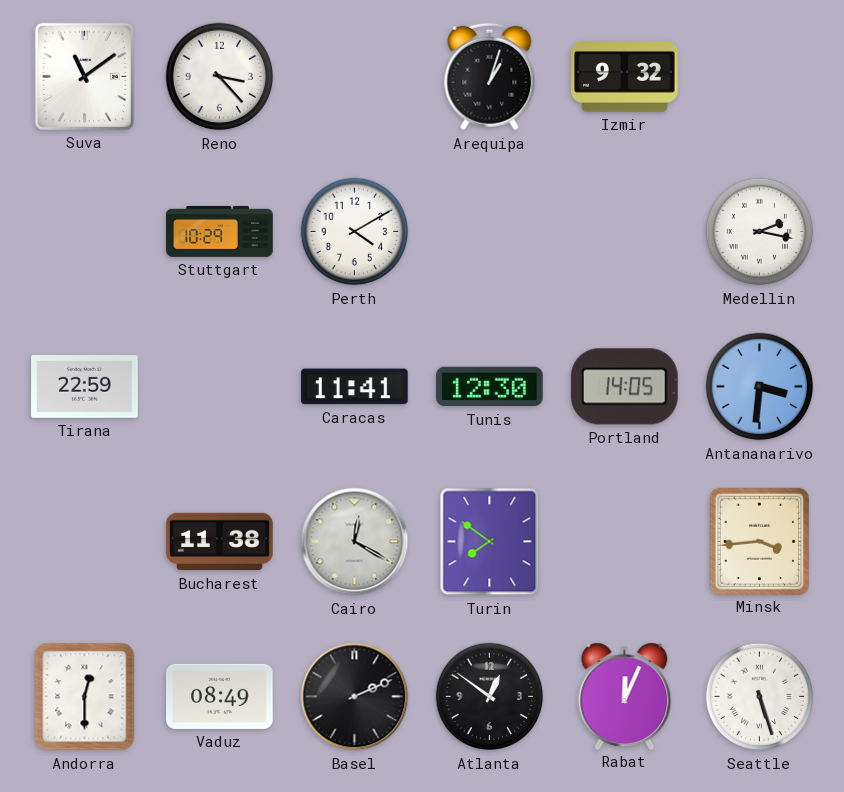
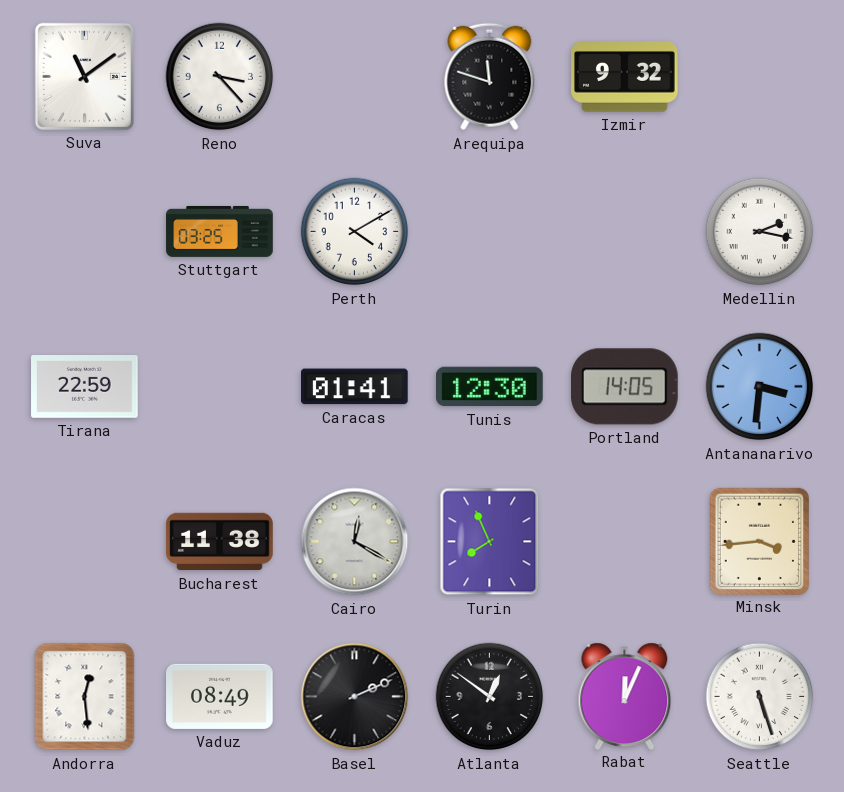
Arequipa: 1:03 -> 11:48
Stuttgart: 10:29 -> 03:25
Caracas: 11:41 -> 01:41
Turin: 7:51 -> 7:56
Andorra: 12:30 -> 12:29
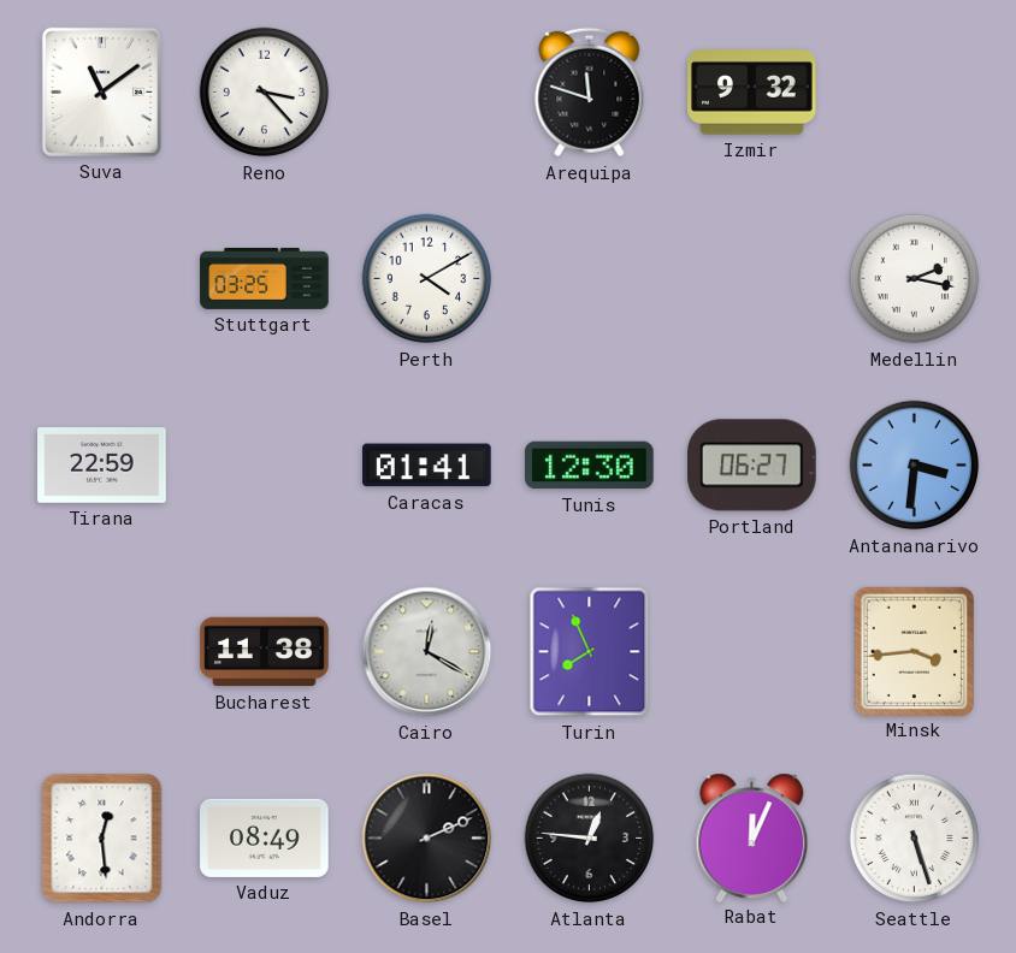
Portland: 14:05 -> 06:27
Atlanta: 12:51 -> 12:46
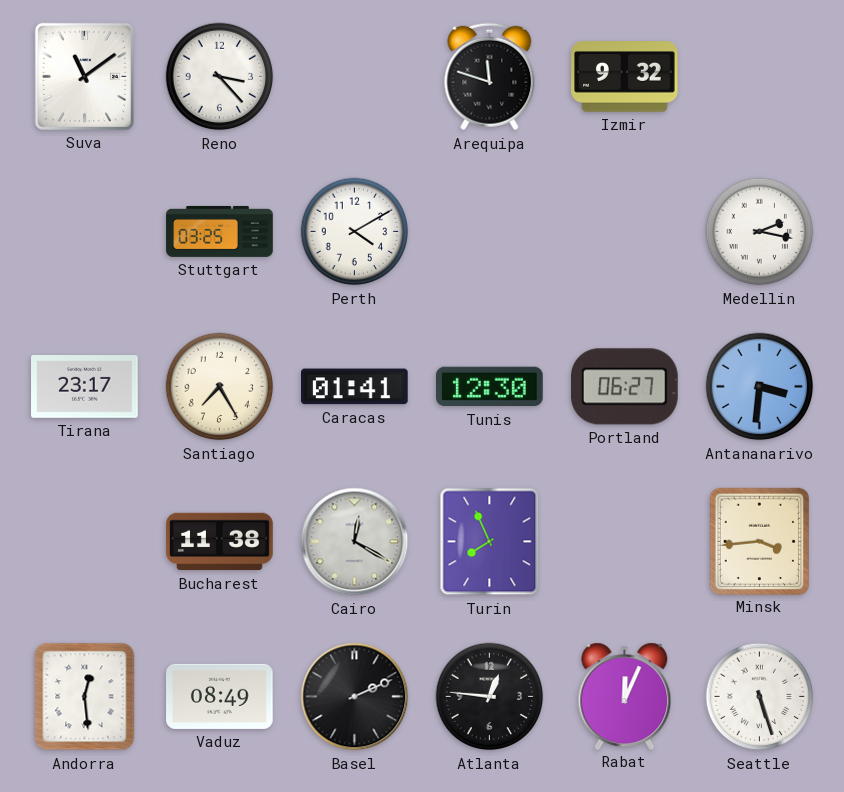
Tirana: 22:59 -> 23:17
Santiago: none -> 7:25
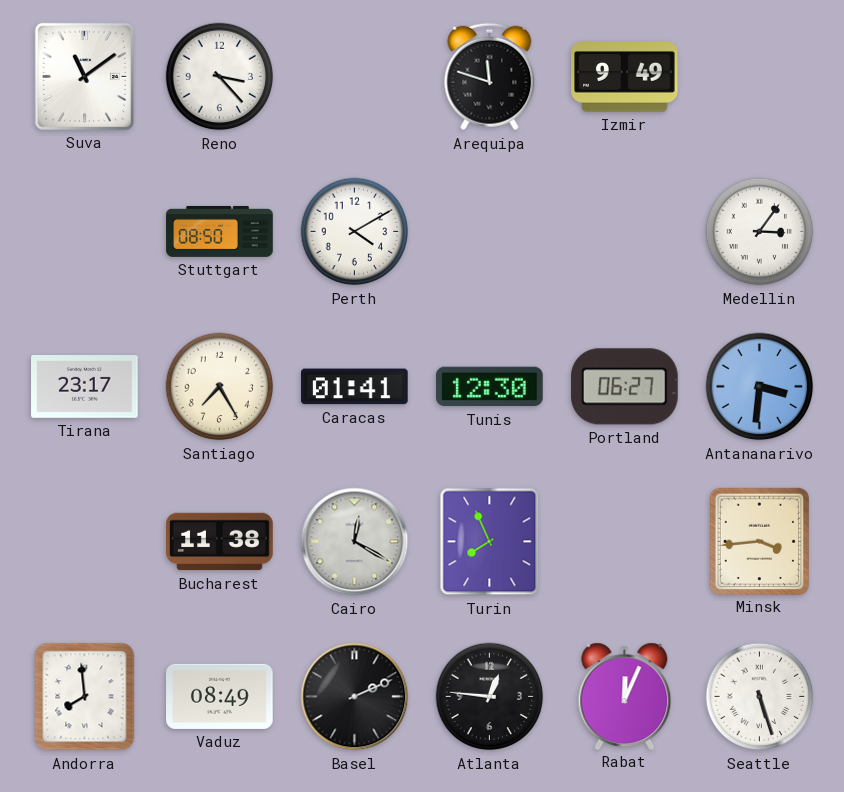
Izmir: 9:32 -> 9:49
Stuttgart: 03:25 -> 08:50
Medellin: 2:17 -> 3:06
Andorra: 12:29 -> 7:59
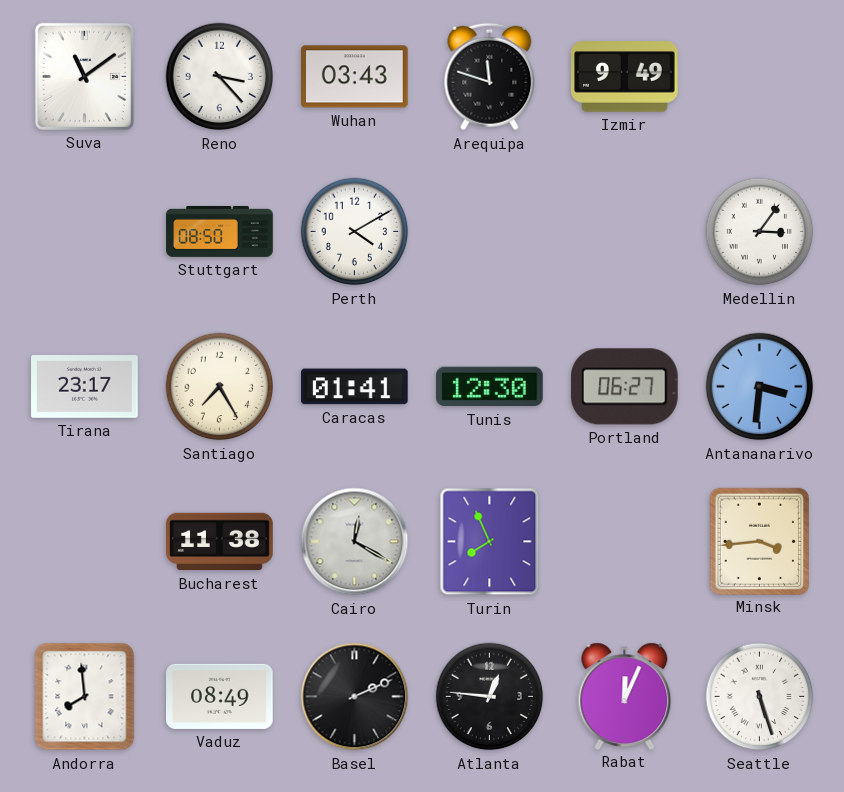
Wuhan: none -> 03:43
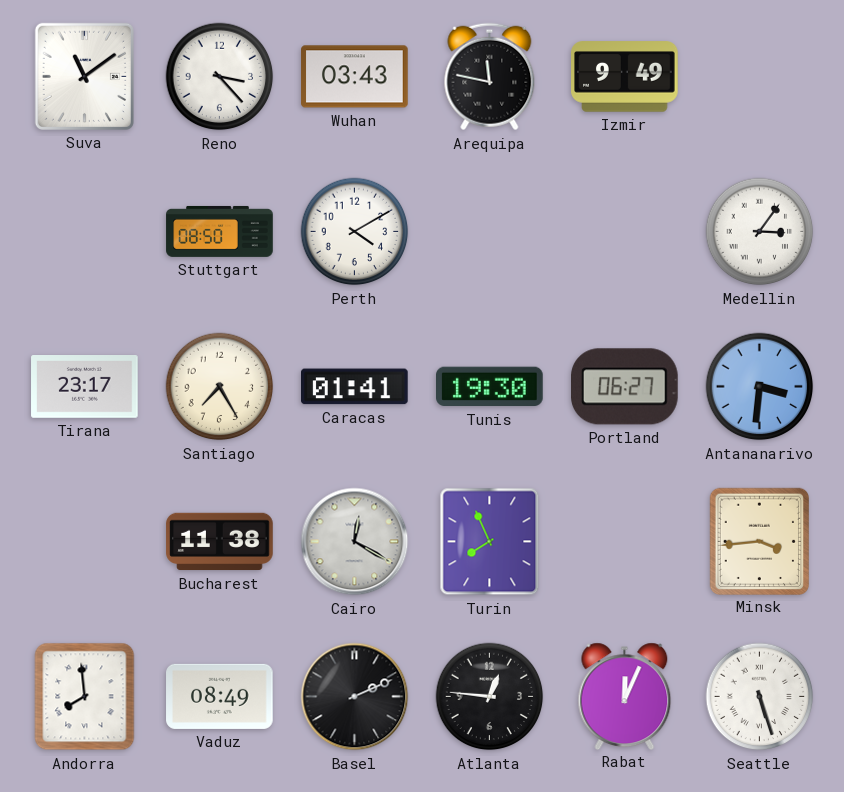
Arequipa: 11:48 -> 11:47
Tunis: 12:30 -> 19:30
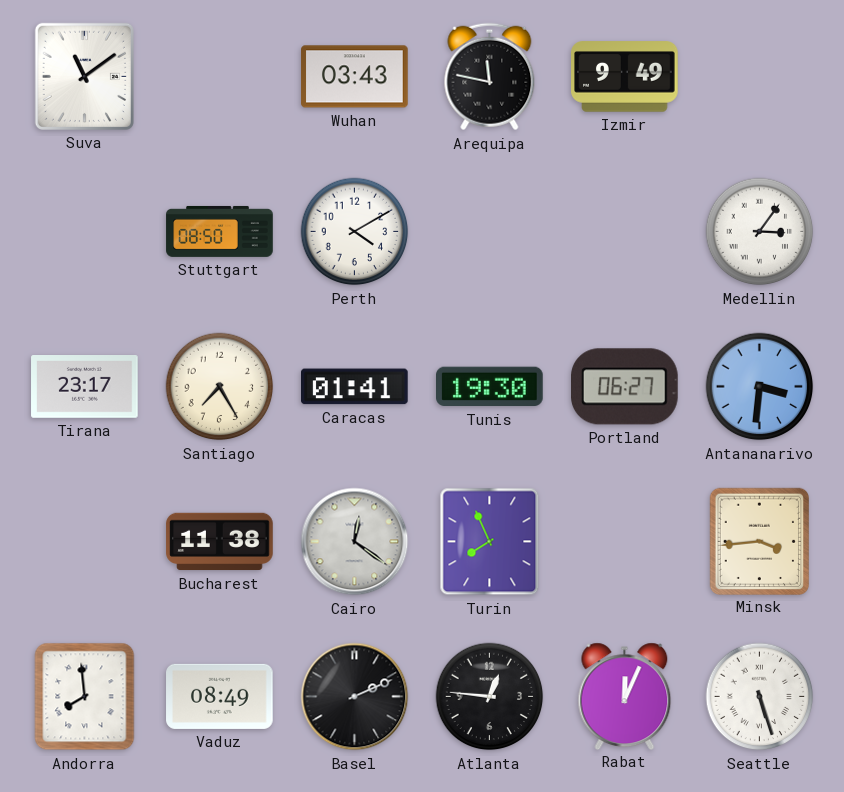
Reno: 3:23 -> none
Cairo: 12:20 -> 12:21
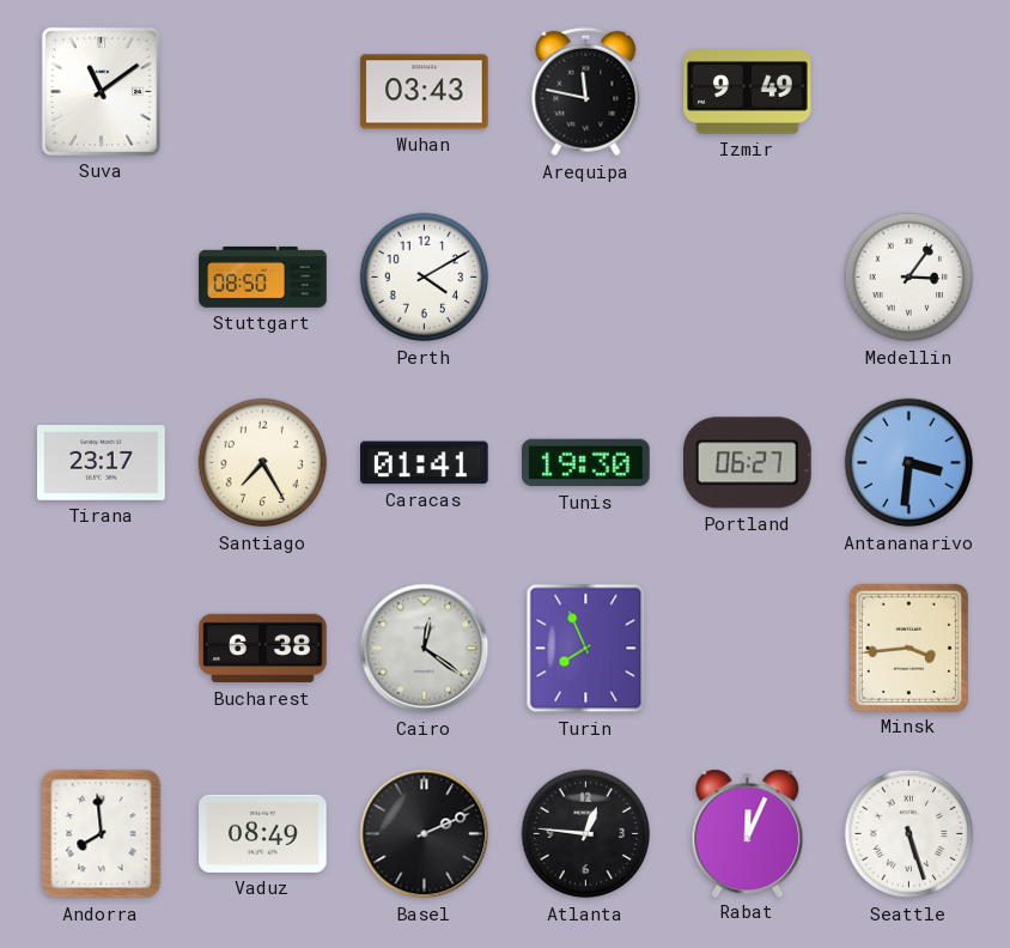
Bucharest: 11:38 -> 6:38
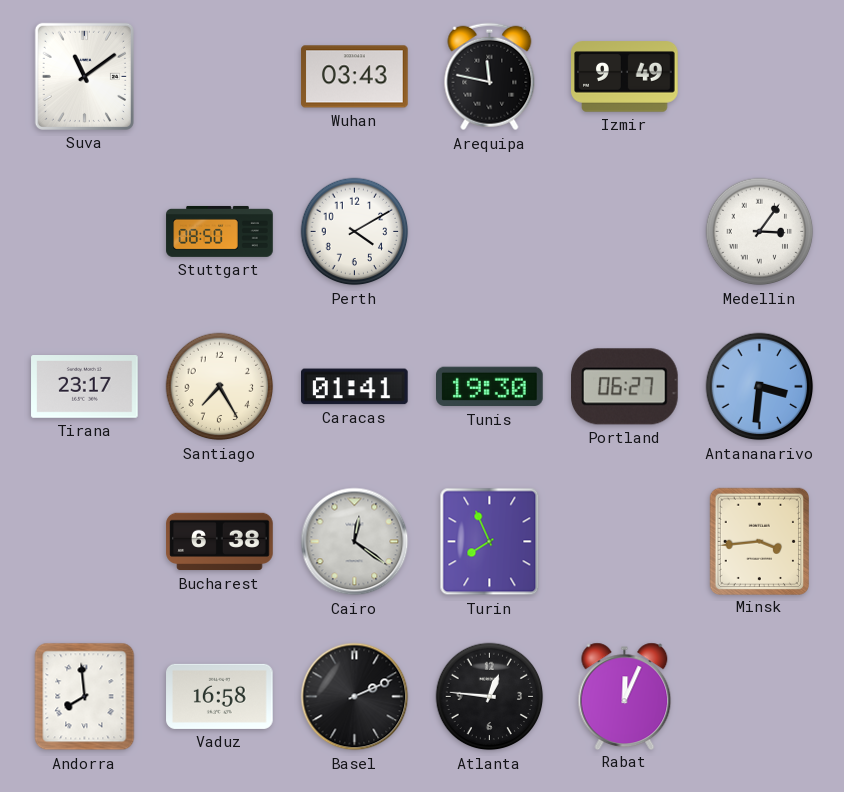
Vaduz: 08:49 -> 16:58
Seattle: 5:27 -> none
